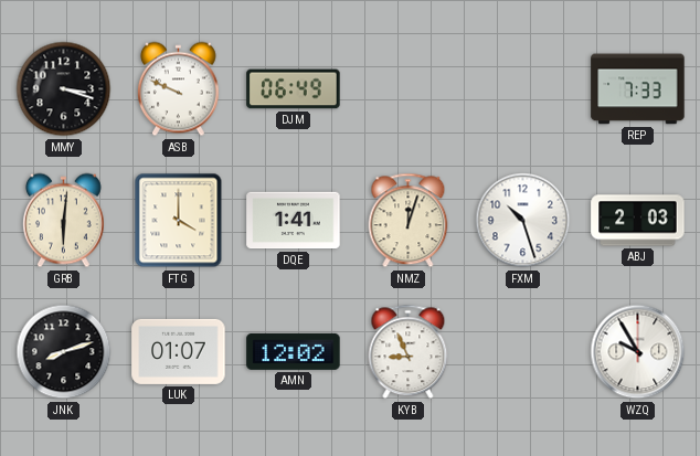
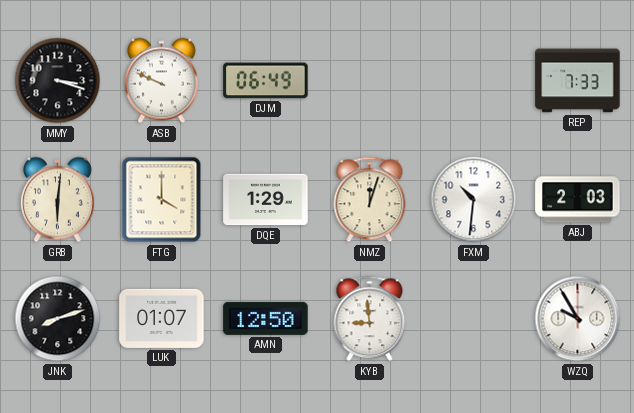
DQE: 1:41 -> 1:29
FXM: 10:27 -> 10:31
AMN: 12:02 -> 12:50
KYB: 8:56 -> 8:59
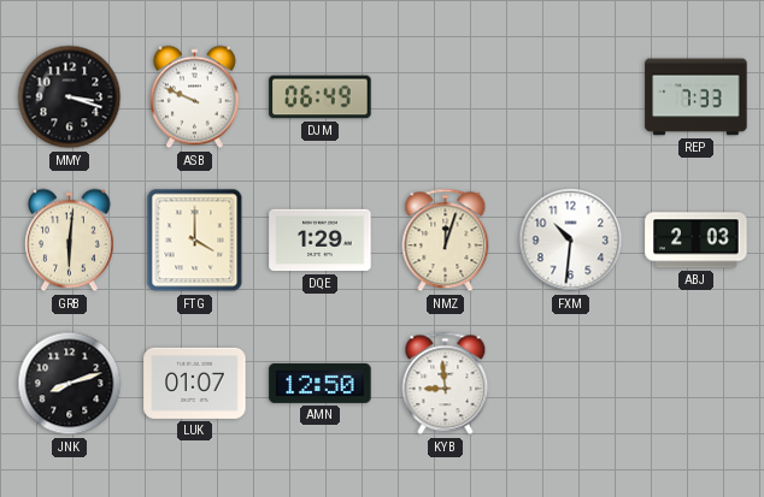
WZQ: 9:55 -> none
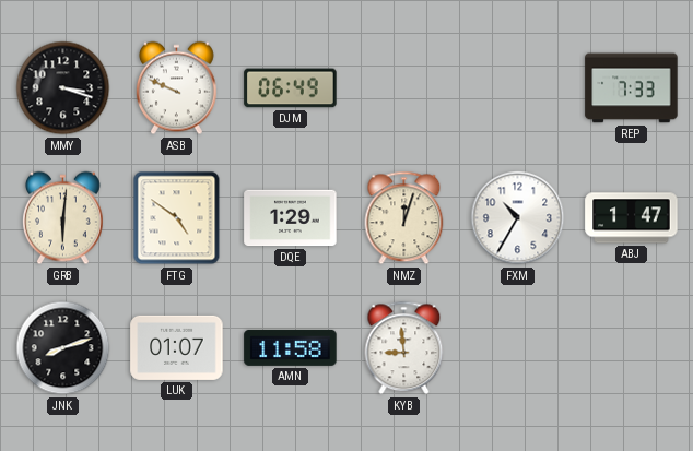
FTG: 4:00 -> 4:51
FXM: 10:31 -> 10:35
ABJ: 2:03 -> 1:47
AMN: 12:50 -> 11:58
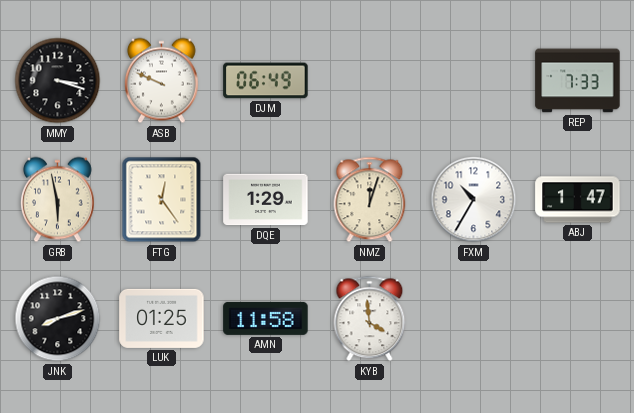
GRB: 6:01 -> 5:58
FTG: 4:51 -> 12:24
LUK: 01:07 -> 01:25
KYB: 8:59 -> 3:59
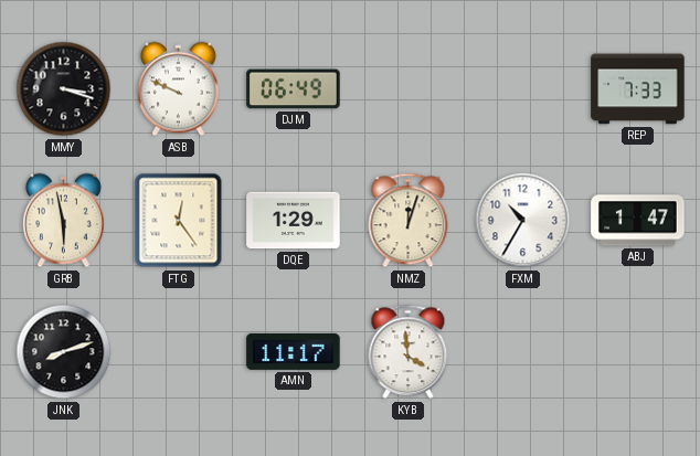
LUK: 01:25 -> none
AMN: 11:58 -> 11:17
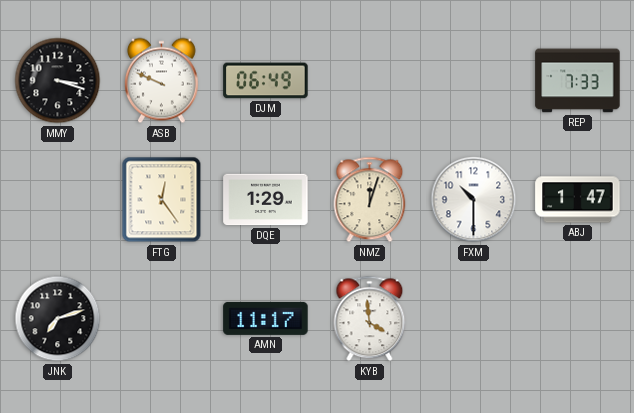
GRB: 5:58 -> none
FXM: 10:35 -> 10:30
JNK: 8:12 -> 7:12
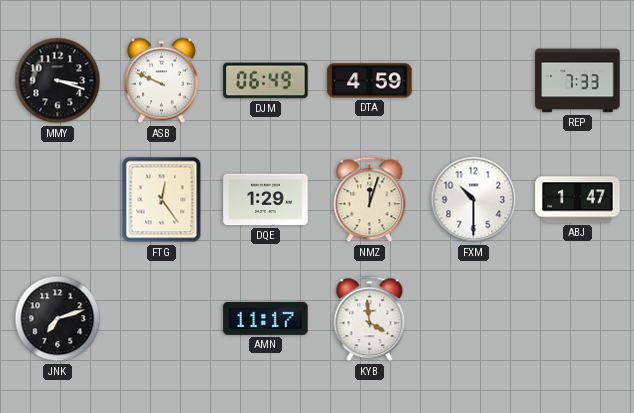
DTA: none -> 4:59
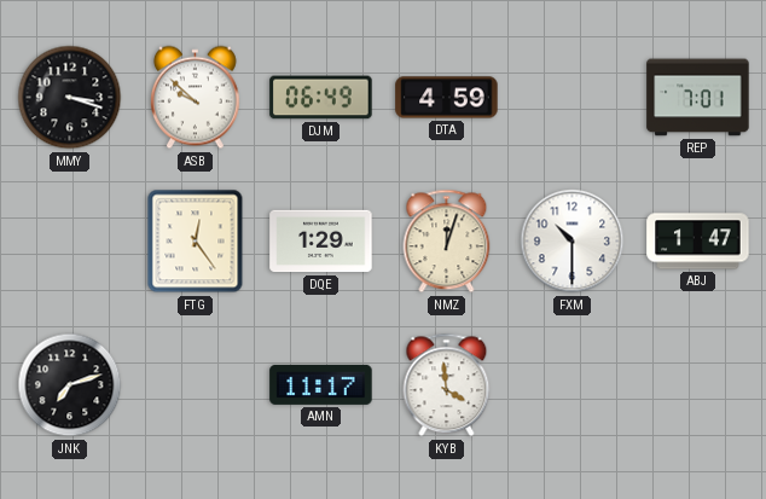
ASB: 9:49 -> 9:52
REP: 7:33 -> 7:01
